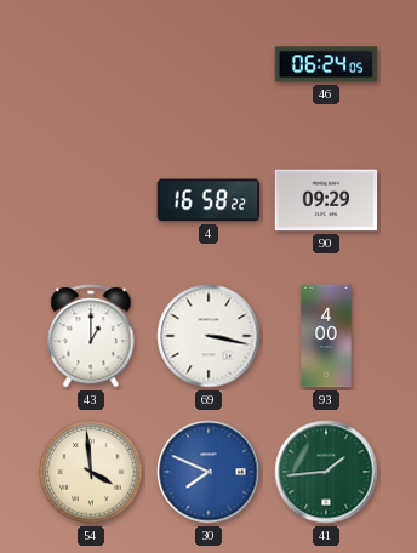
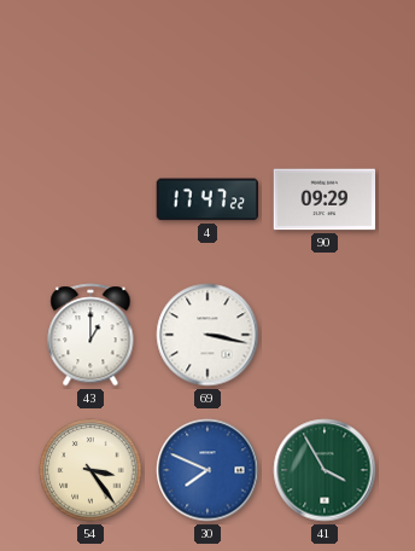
46: 06:24 -> none
4: 16:58 -> 17:47
93: 4:00 -> none
54: 3:59 -> 3:24
41: 1:44 -> 3:55
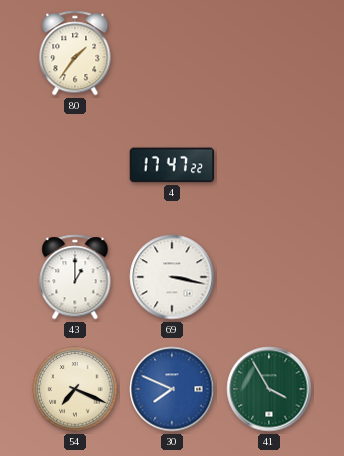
80: none -> 1:36
90: 09:29 -> none
54: 3:24 -> 7:19
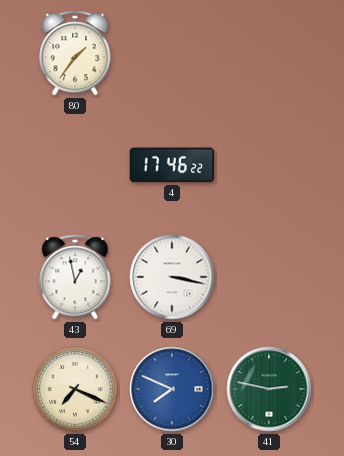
4: 17:47 -> 17:46
43: 1:00 -> 12:58
41: 3:55 -> 2:47
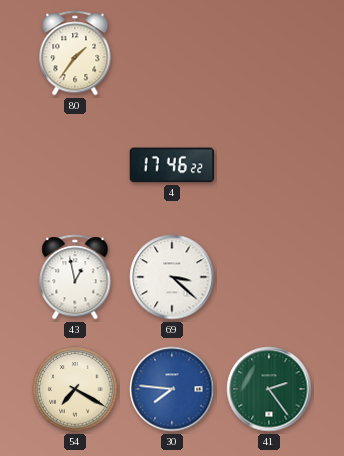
69: 3:17 -> 3:22
54: 7:19 -> 7:20
30: 7:49 -> 7:46
41: 2:47 -> 2:24
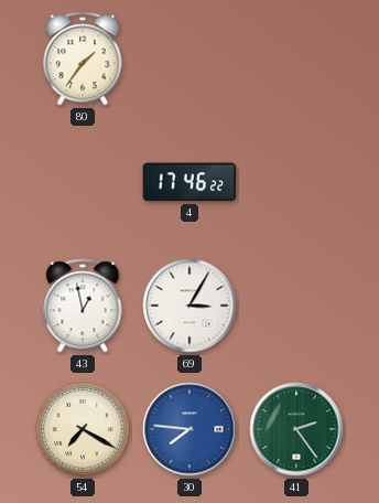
69: 3:22 -> 3:05
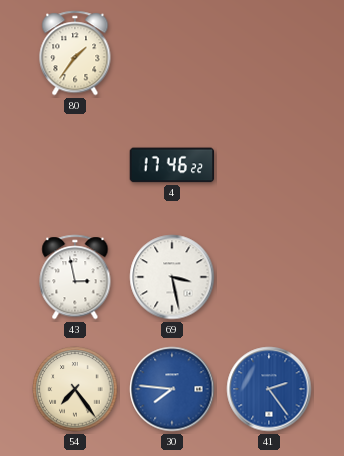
43: 12:58 -> 2:58
69: 3:05 -> 3:28
54: 7:20 -> 7:24
41 dial: green -> blue
